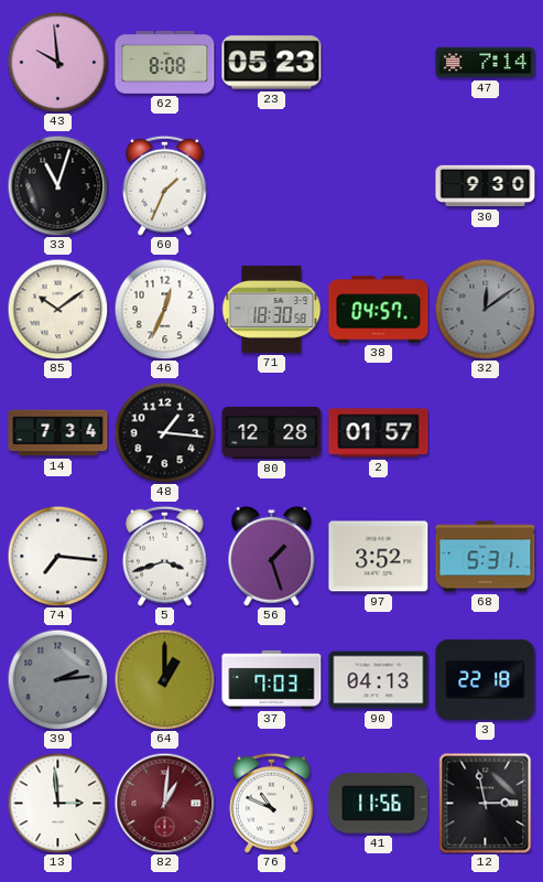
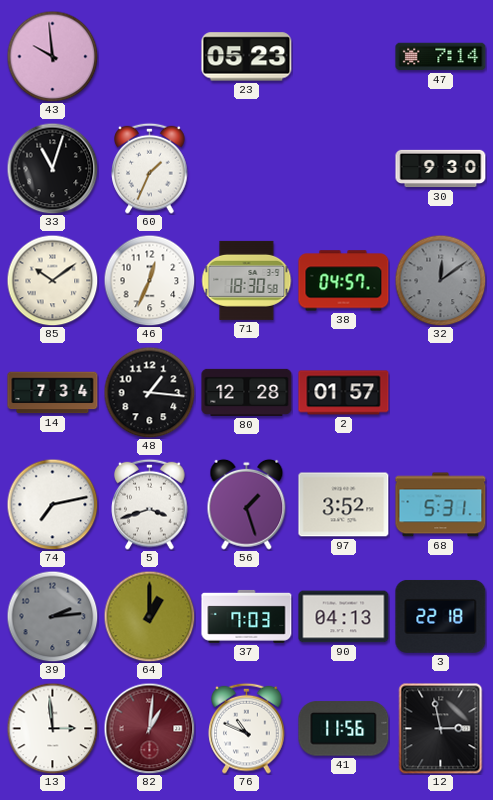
62: 8:08 -> none
74: 7:16 -> 7:13
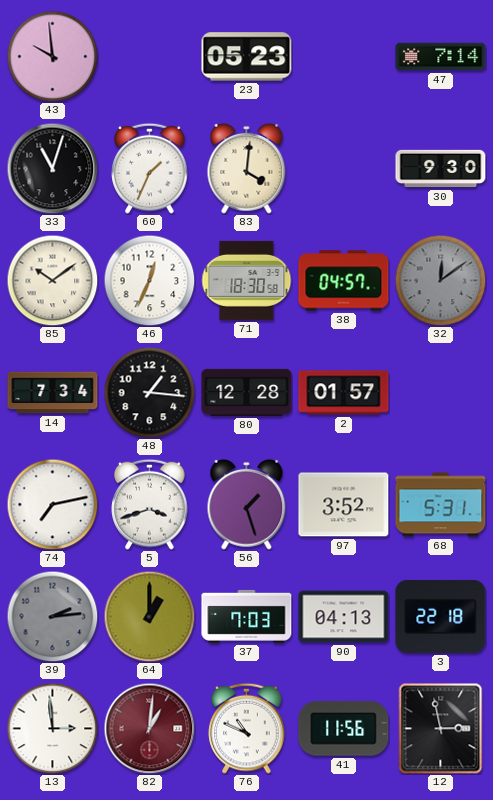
83: none -> 4:01
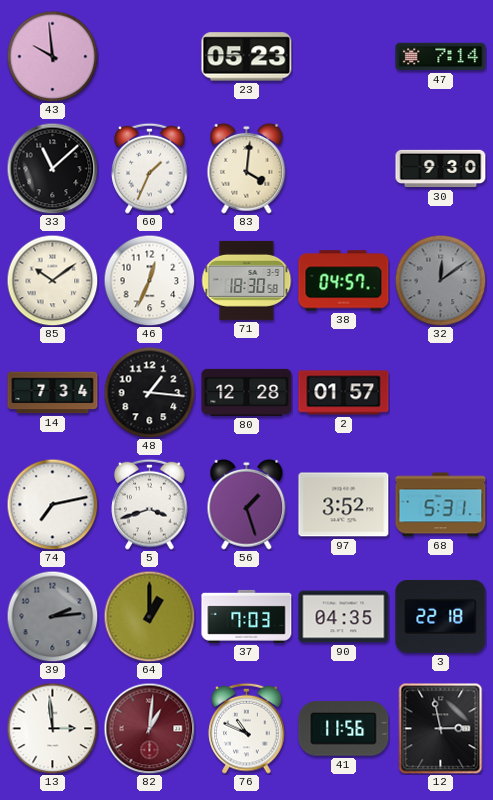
33: 11:03 -> 11:08
90: 04:13 -> 04:35
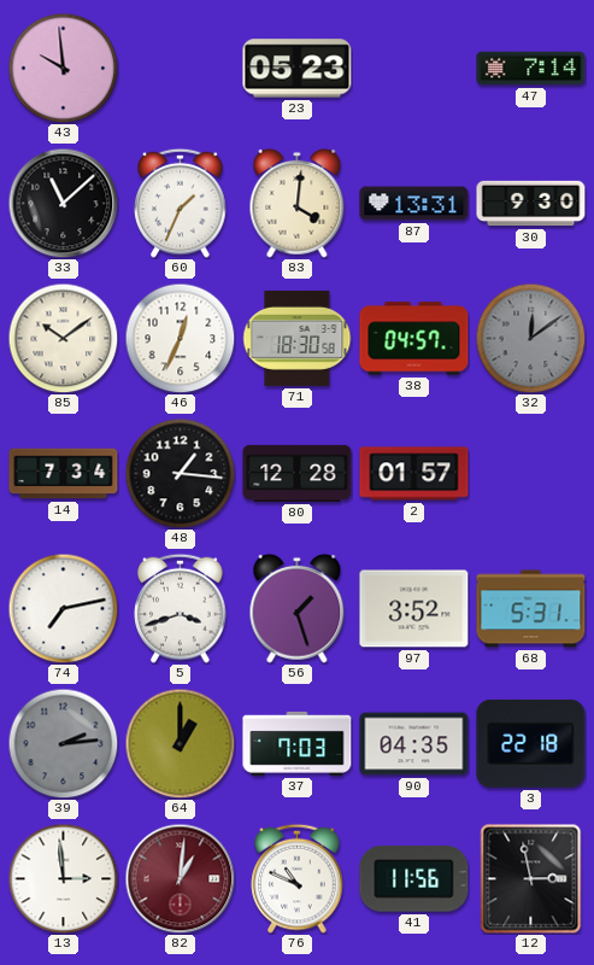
87: none -> 13:31
